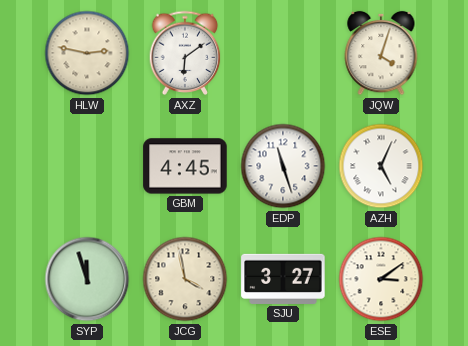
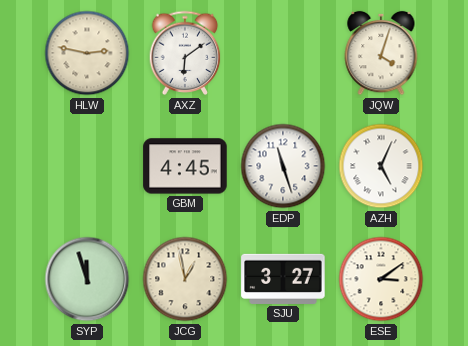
JCG: 3:58 -> 12:58
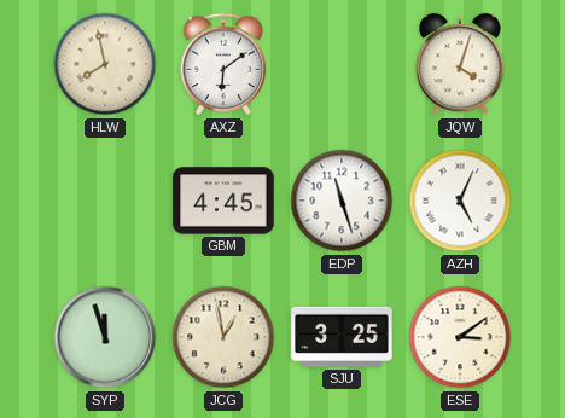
HLW: 2:47 -> 7:58
SJU: 3:27 -> 3:25
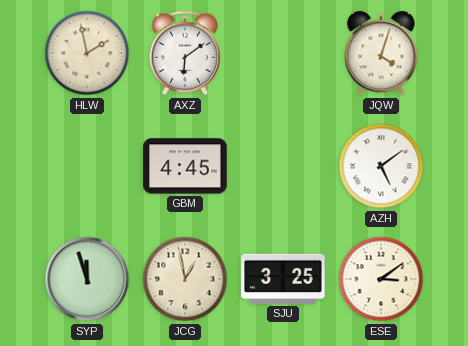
HLW: 7:58 -> 1:58
EDP: 11:27 -> none
AZH: 5:04 -> 5:09
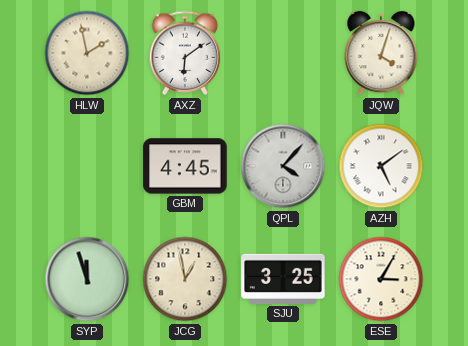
QPL: none -> 4:07
ESE: 3:09 -> 3:05
